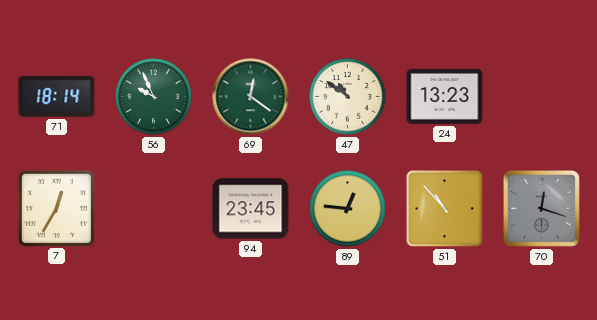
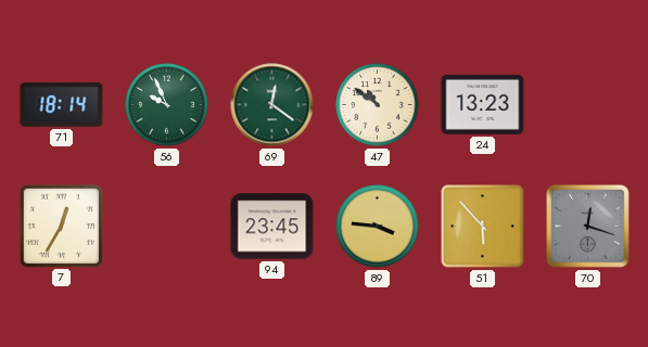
89: 12:46 -> 3:46
51: 10:53 -> 5:53
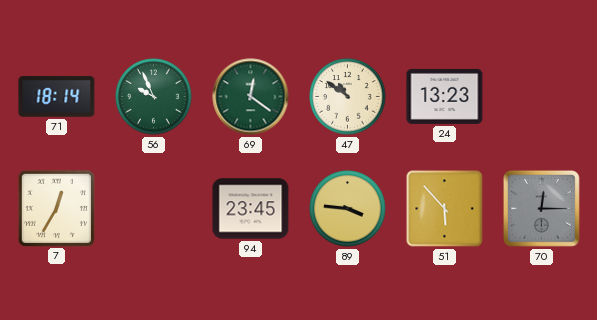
70: 12:18 -> 12:15
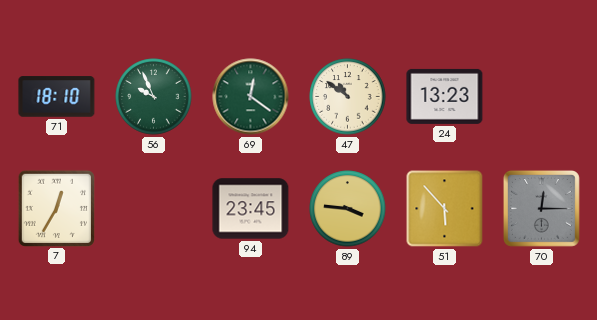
71: 18:14 -> 18:10
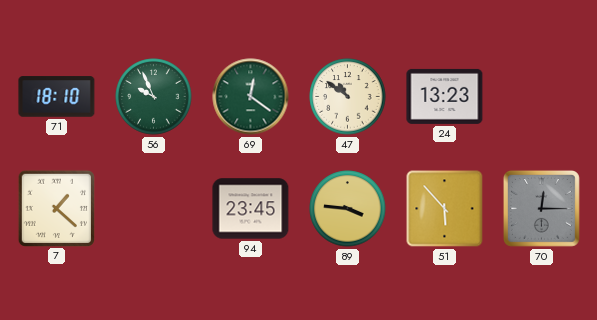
7: 12:35 -> 1:22
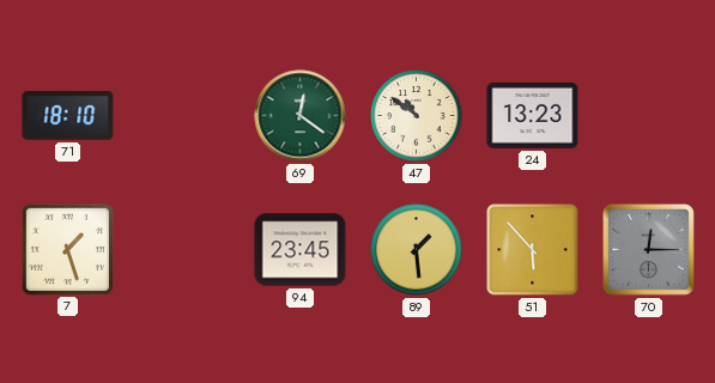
56: 9:56 -> none
7: 1:22 -> 1:27
89: 3:46 -> 1:29
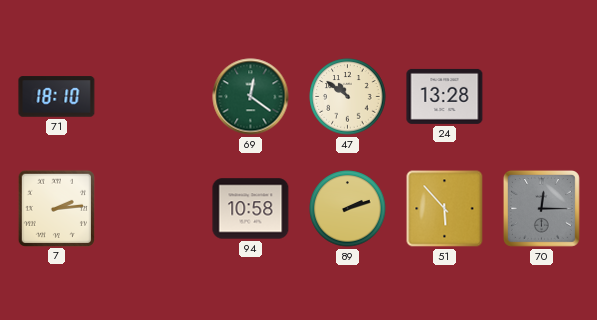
24: 13:23 -> 13:28
7: 1:27 -> 2:14
94: 23:45 -> 10:58
89: 1:29 -> 2:12
